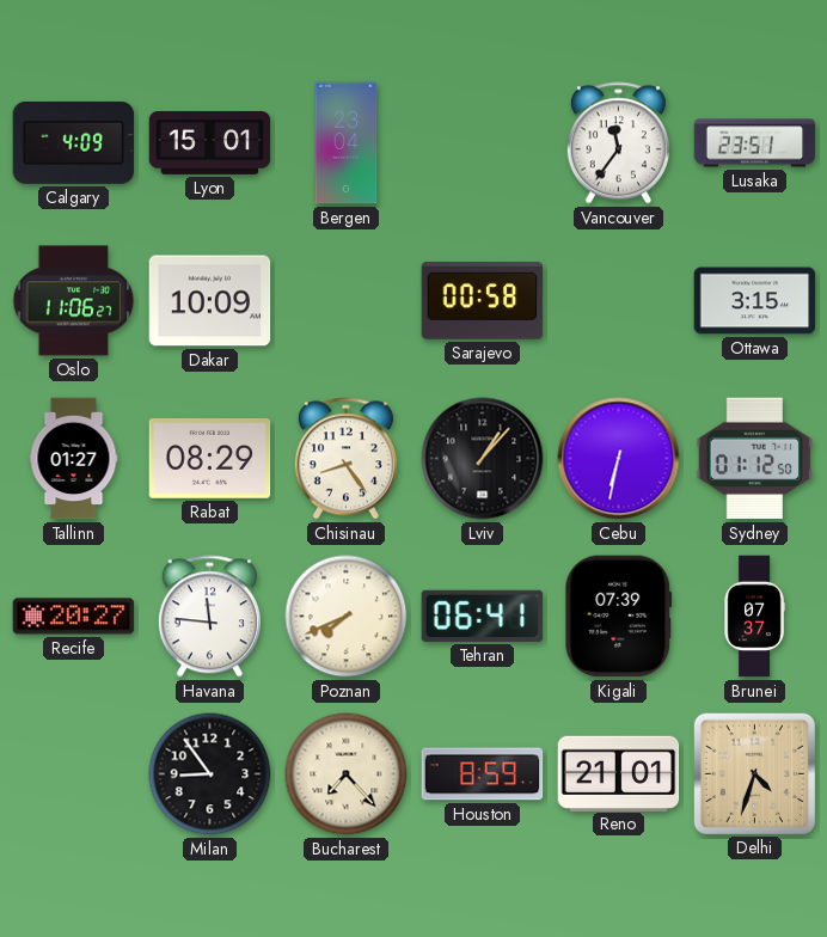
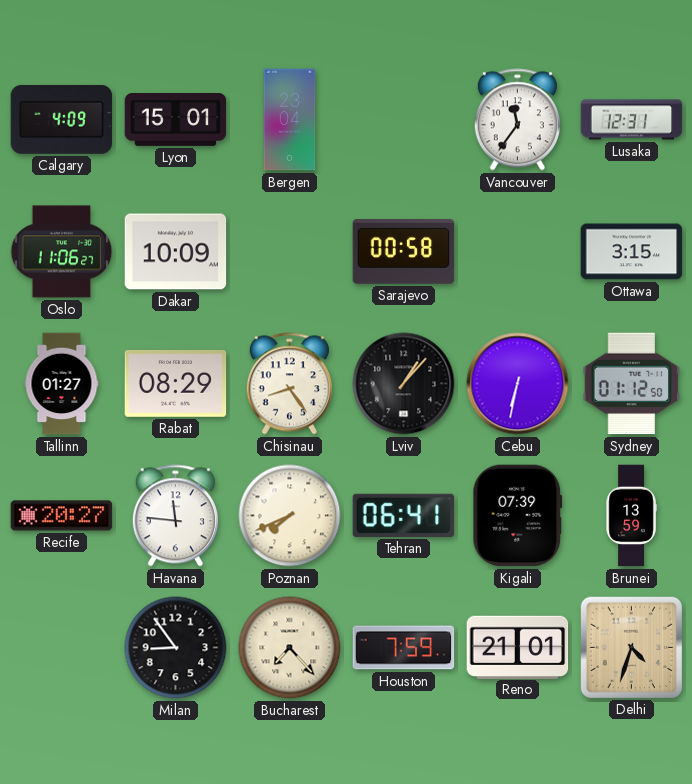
Lusaka: 23:51 -> 12:31
Brunei: 07:37 -> 13:59
Houston: 8:59 -> 7:59
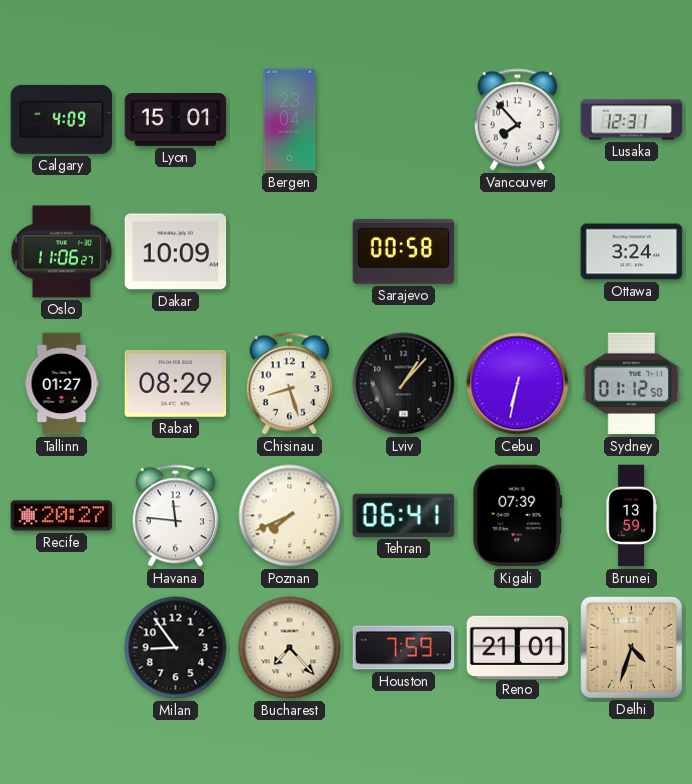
Vancouver: 11:36 -> 7:53
Ottawa: 3:15 -> 3:24
Chisinau: 8:24 -> 8:27
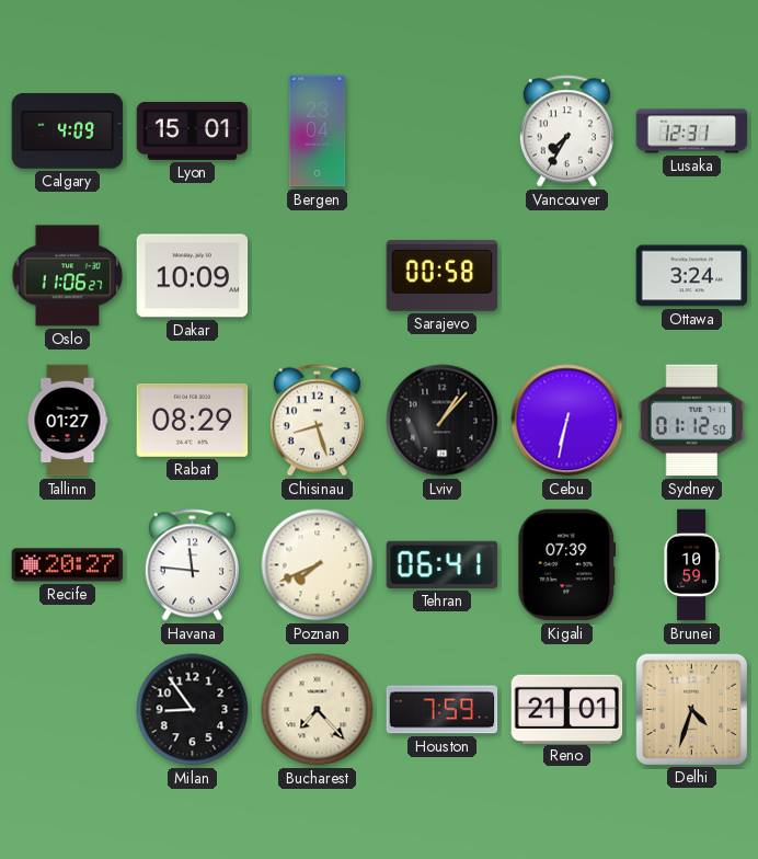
Vancouver: 7:53 -> 7:35
Brunei: 13:59 -> 10:59
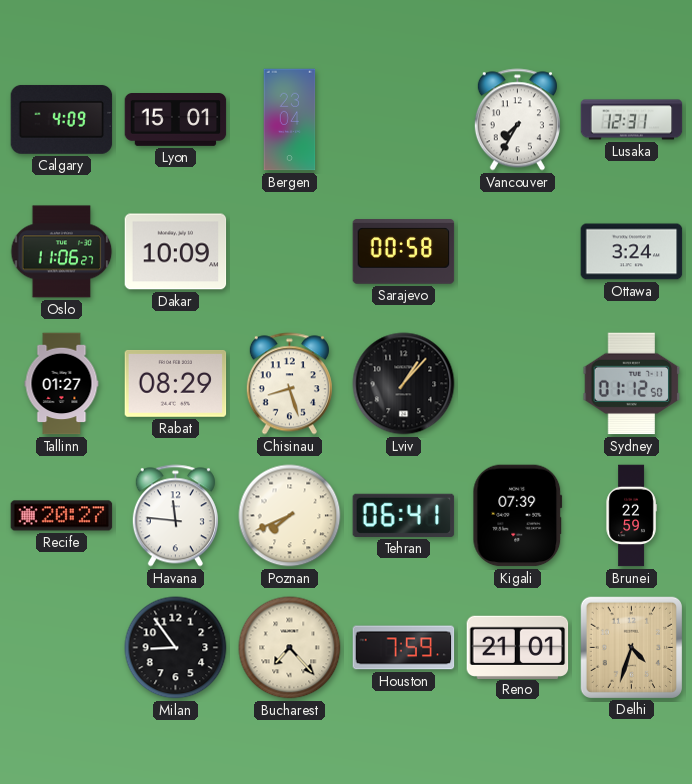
Cebu: 6:32 -> none
Brunei: 10:59 -> 22:59
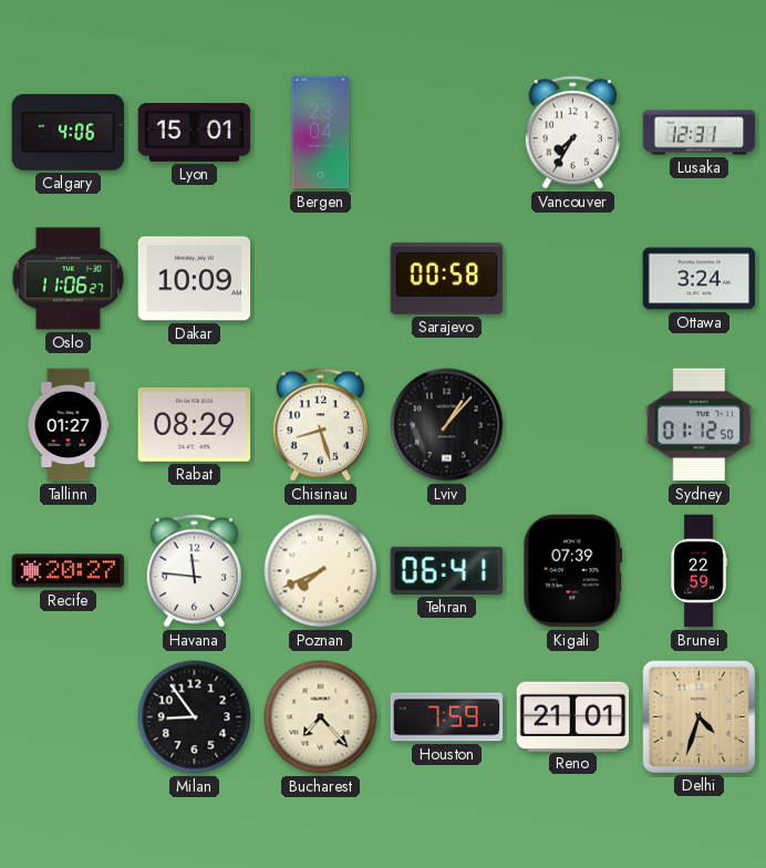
Calgary: 4:09 -> 4:06
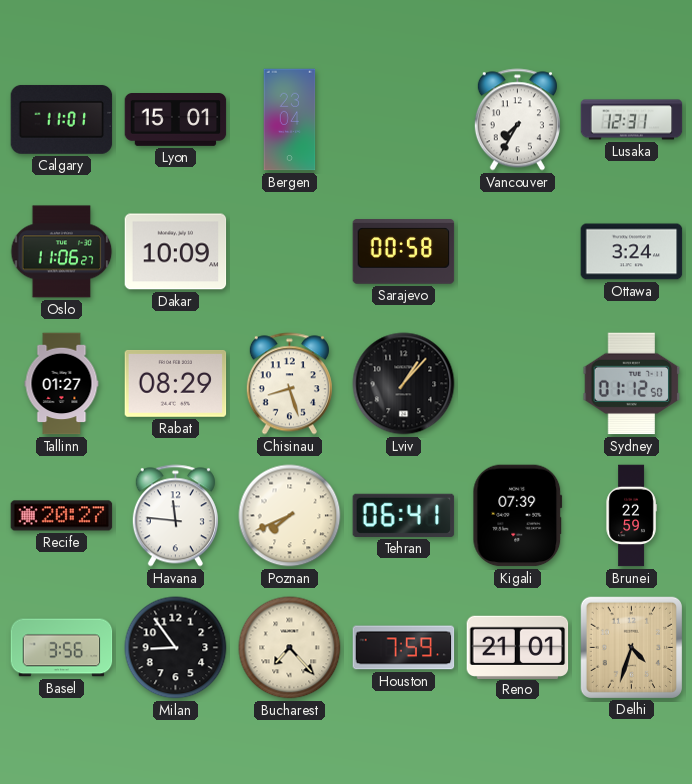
Calgary: 4:06 -> 11:01
Basel: none -> 3:56
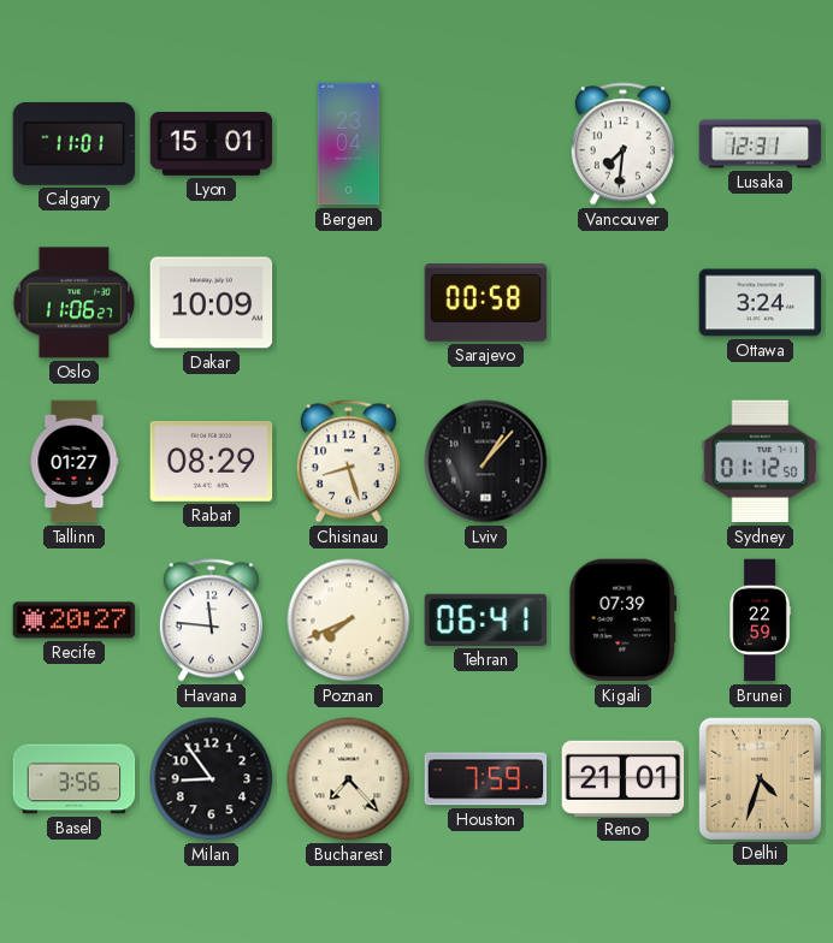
Vancouver: 7:35 -> 7:31
